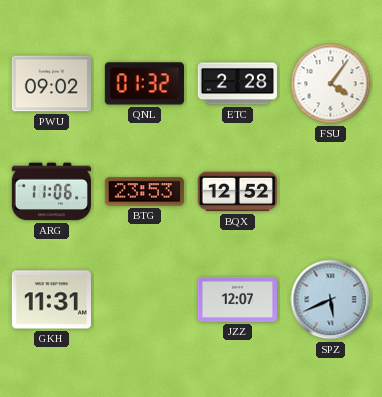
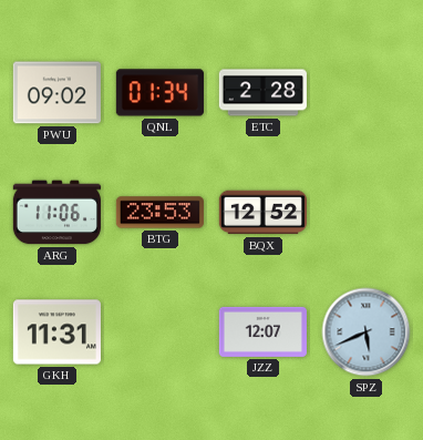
QNL: 01:32 -> 01:34
FSU: 4:06 -> none
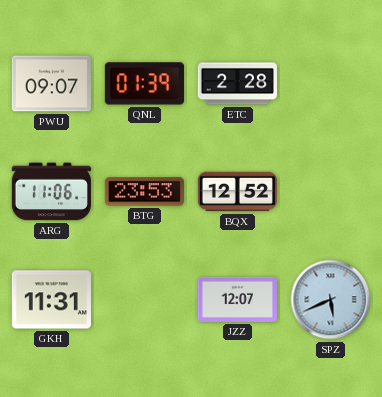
PWU: 09:02 -> 09:07
QNL: 01:34 -> 01:39
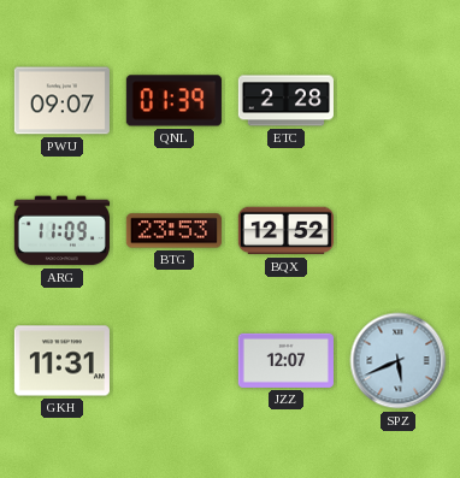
ARG: 11:06 -> 11:09
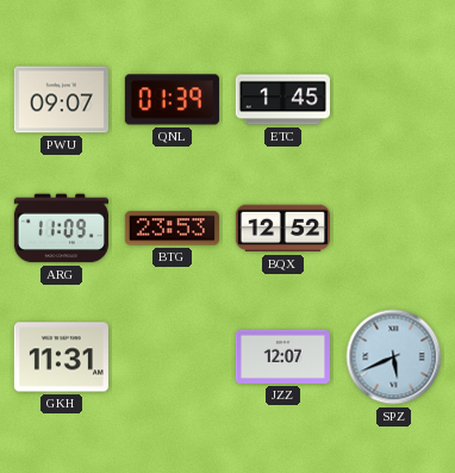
ETC: 2:28 -> 1:45
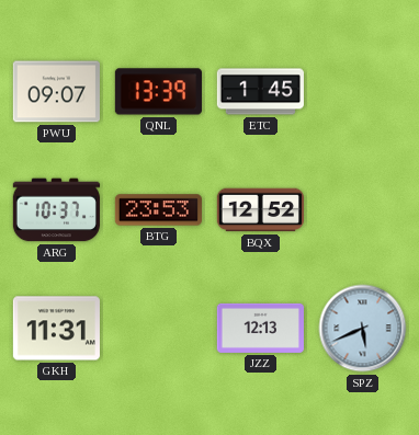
QNL: 01:39 -> 13:39
ARG: 11:09 -> 10:37
JZZ: 12:07 -> 12:13
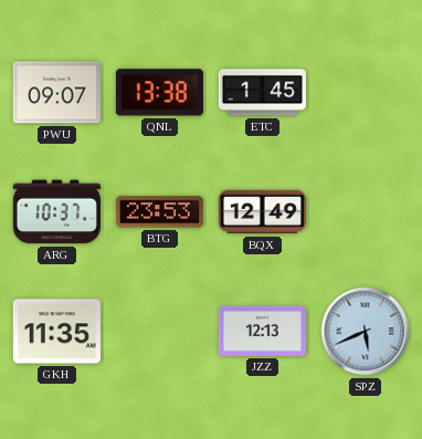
QNL: 13:39 -> 13:38
BQX: 12:52 -> 12:49
GKH: 11:31 -> 11:35
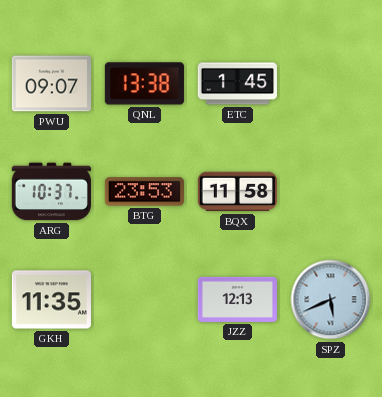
BQX: 12:49 -> 11:58
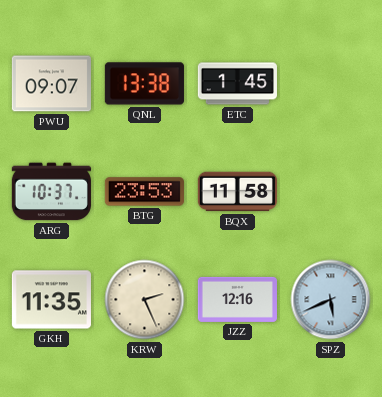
KRW: none -> 2:26
JZZ: 12:13 -> 12:16
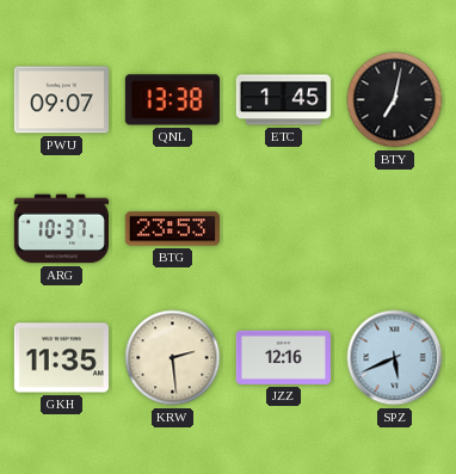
BTY: none -> 7:02
BQX: 11:58 -> none
KRW: 2:26 -> 2:29
